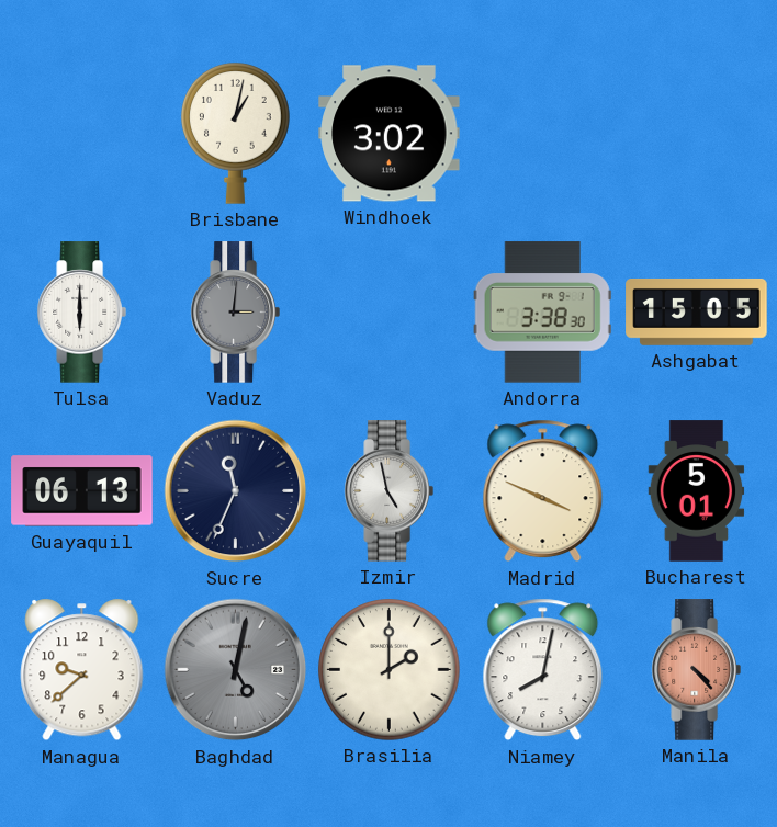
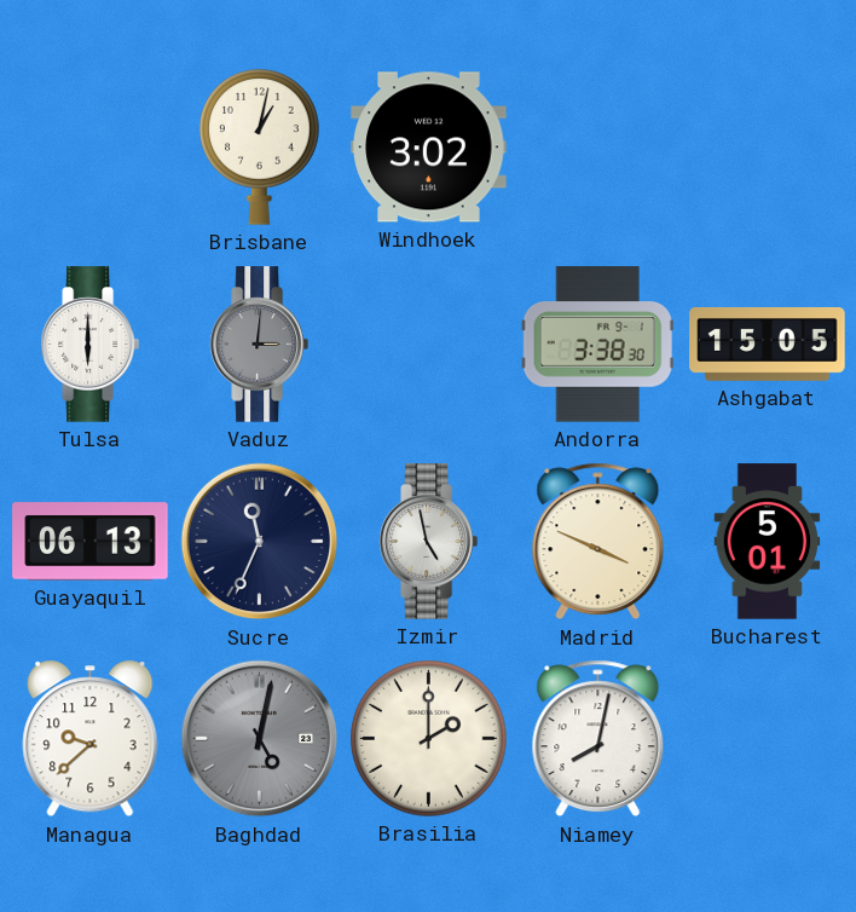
Manila: 4:23 -> none
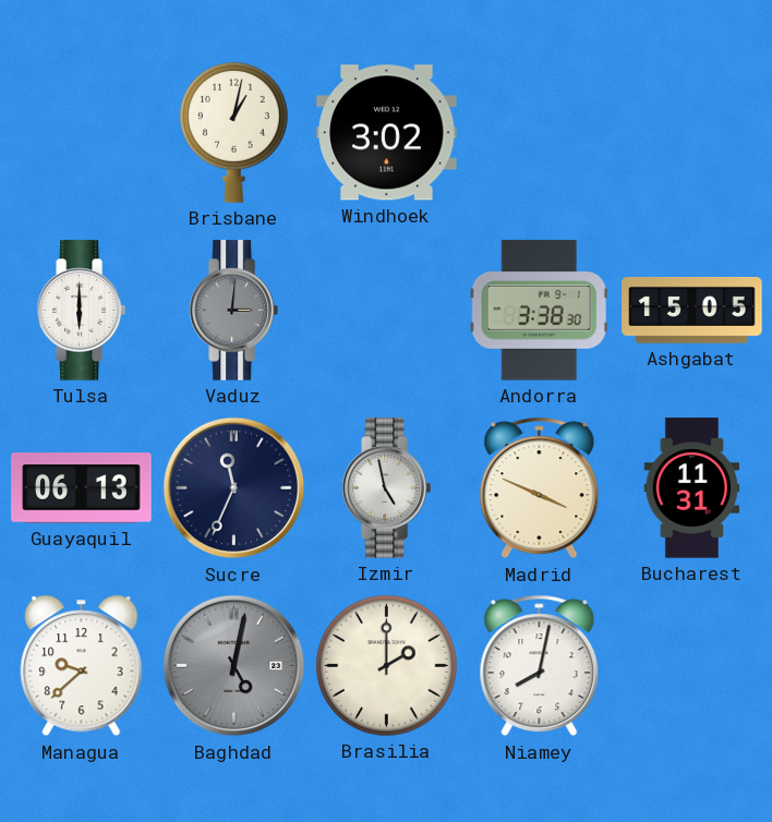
Bucharest: 5:01 -> 11:31
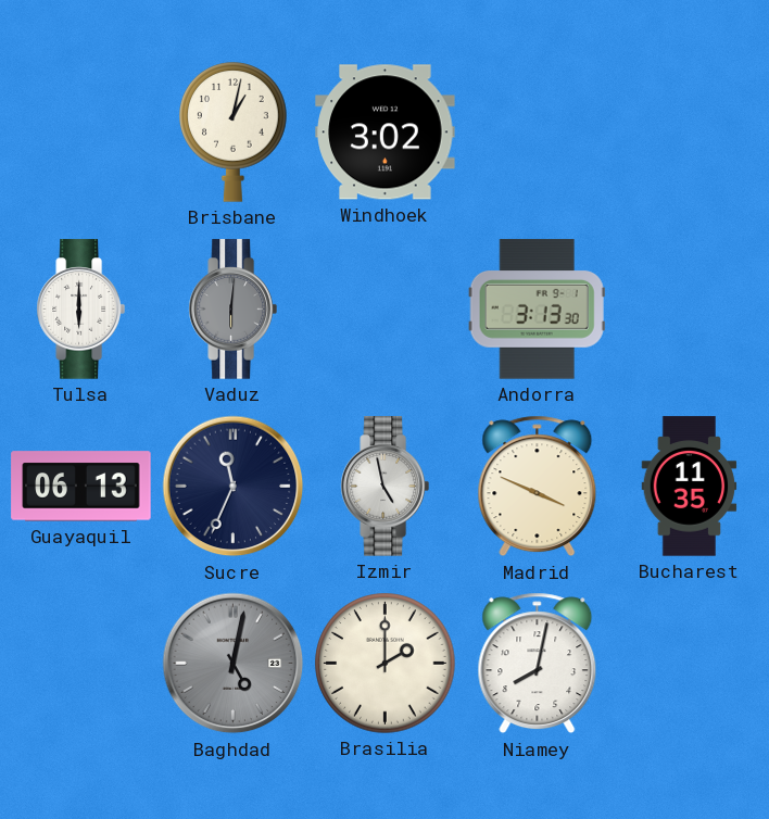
Vaduz: 3:01 -> 6:01
Andorra: 3:38 -> 3:13
Ashgabat: 15:05 -> none
Bucharest: 11:31 -> 11:35
Managua: 9:38 -> none
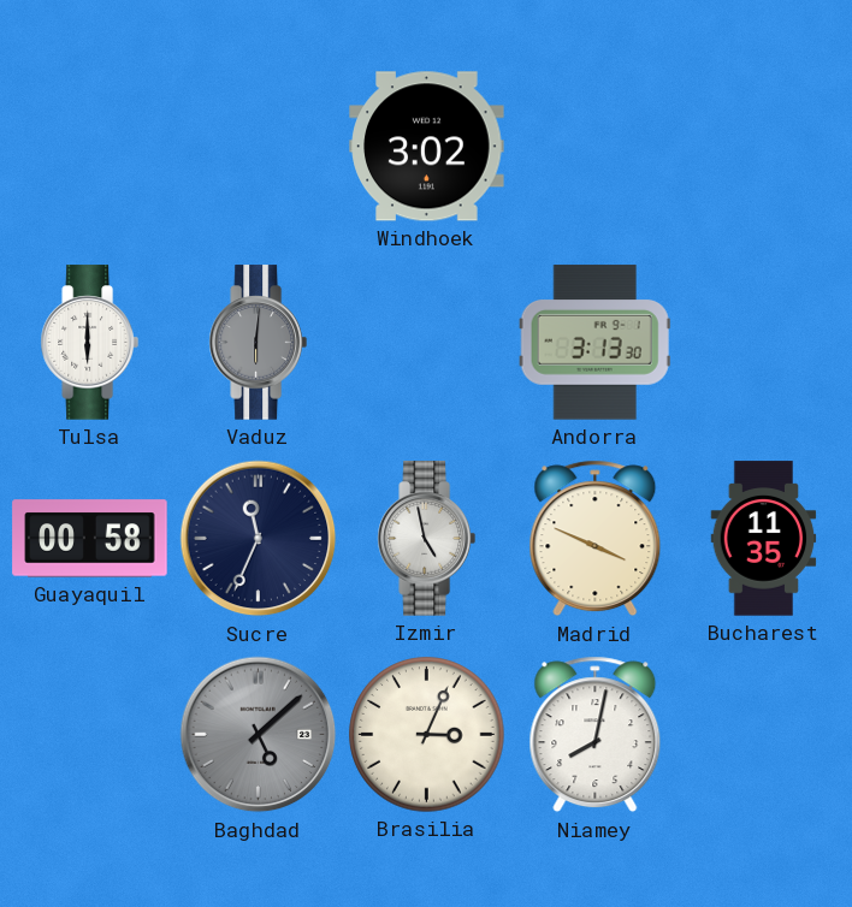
Brisbane: 1:02 -> none
Guayaquil: 06:13 -> 00:58
Baghdad: 5:02 -> 5:08
Brasilia: 2:00 -> 3:04
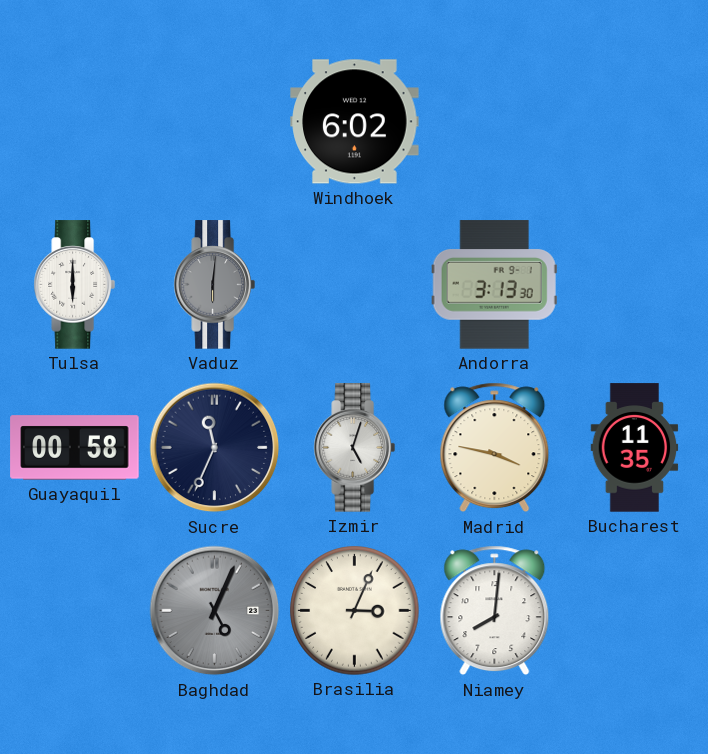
Windhoek: 3:02 -> 6:02
Izmir: 4:58 -> 5:03
Madrid: 3:49 -> 3:47
Baghdad: 5:08 -> 5:04
Niamey: 8:02 -> 8:01
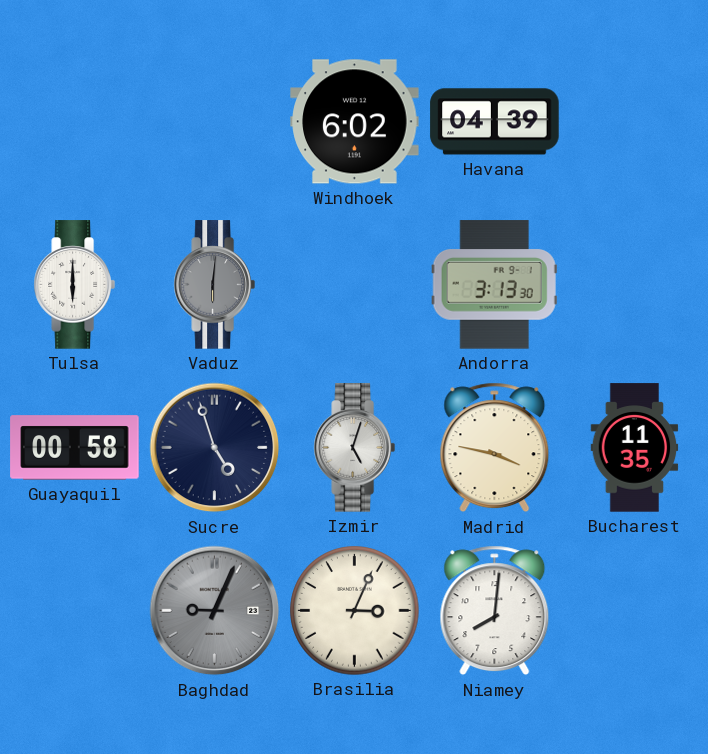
Havana: none -> 04:39
Sucre: 11:34 -> 4:57
Baghdad: 5:04 -> 9:04
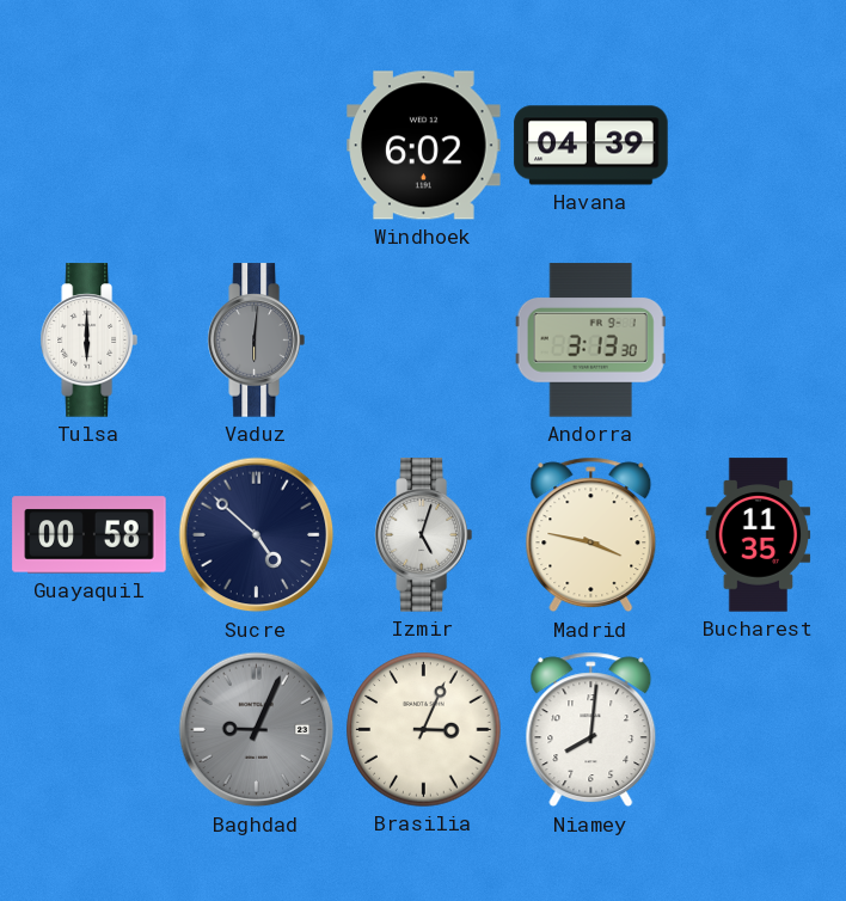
Sucre: 4:57 -> 4:52
